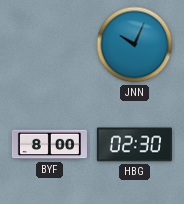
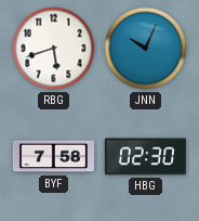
RBG: none -> 5:42
BYF: 8:00 -> 7:58
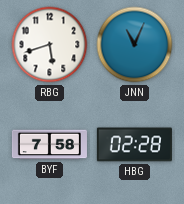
JNN: 10:04 -> 11:04
HBG: 02:30 -> 02:28
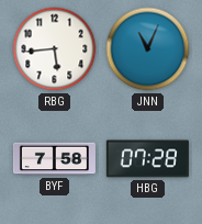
RBG: 5:42 -> 5:44
HBG: 02:28 -> 07:28
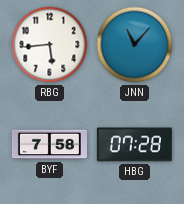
JNN: 11:04 -> 11:07
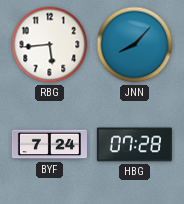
JNN: 11:07 -> 8:07
BYF: 7:58 -> 7:24
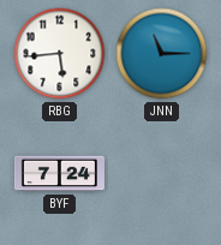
JNN: 8:07 -> 11:15
HBG: 07:28 -> none
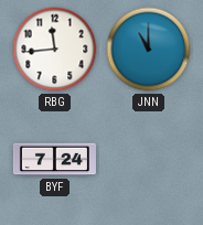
RBG: 5:44 -> 11:44
JNN: 11:15 -> 11:00
